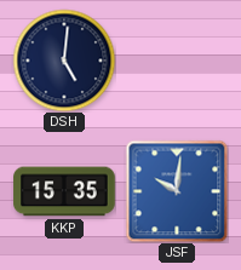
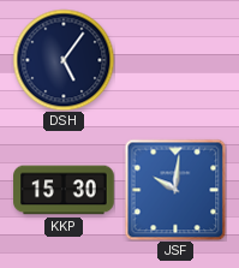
DSH: 5:01 -> 5:06
KKP: 15:35 -> 15:30
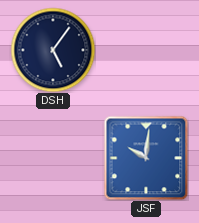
KKP: 15:30 -> none
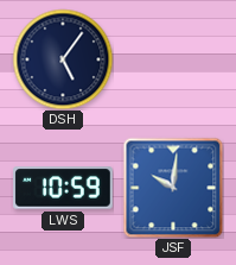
LWS: none -> 10:59
